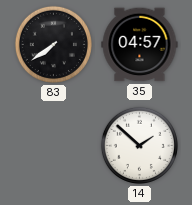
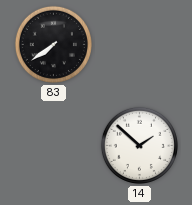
35: 04:57 -> none
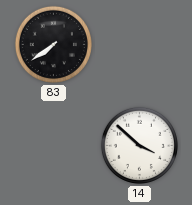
14: 1:52 -> 3:52
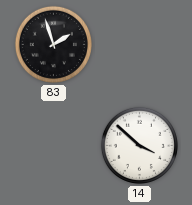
83: 7:39 -> 1:57
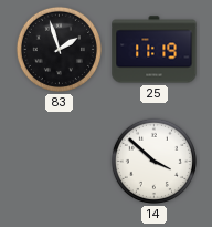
25: none -> 11:19
